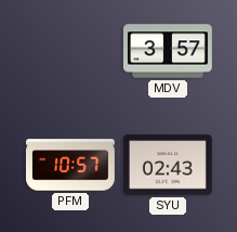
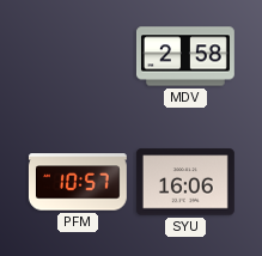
MDV: 3:57 -> 2:58
SYU: 02:43 -> 16:06
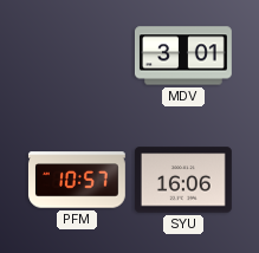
MDV: 2:58 -> 3:01
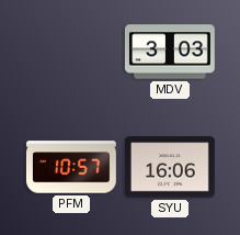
MDV: 3:01 -> 3:03
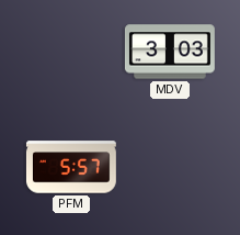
PFM: 10:57 -> 5:57
SYU: 16:06 -> none
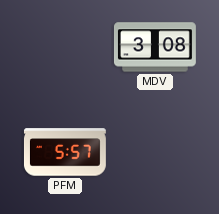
MDV: 3:03 -> 3:08
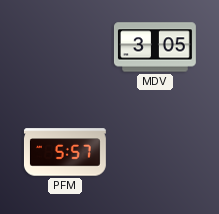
MDV: 3:08 -> 3:05
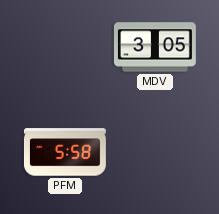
PFM: 5:57 -> 5:58
